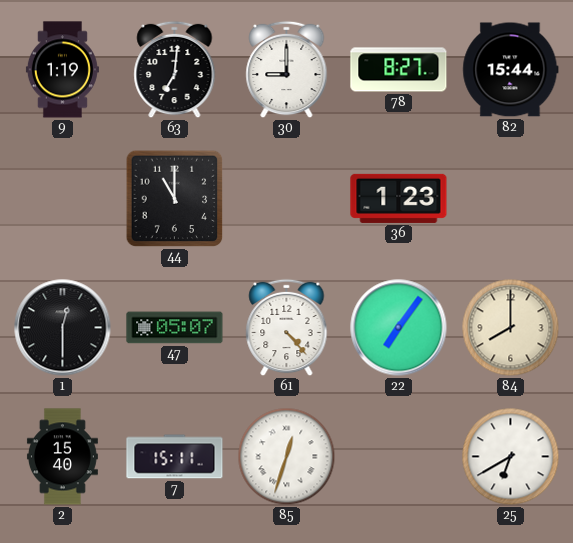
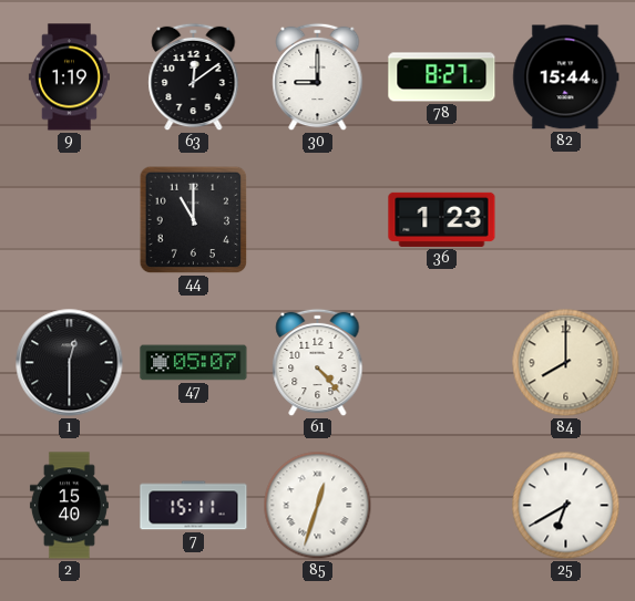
63: 7:01 -> 12:09
22: 7:06 -> none
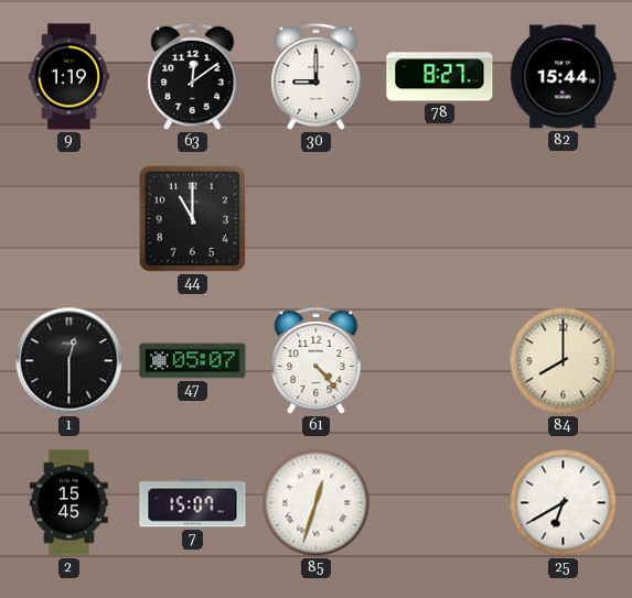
36: 1:23 -> none
2: 15:40 -> 15:45
7: 15:11 -> 15:07
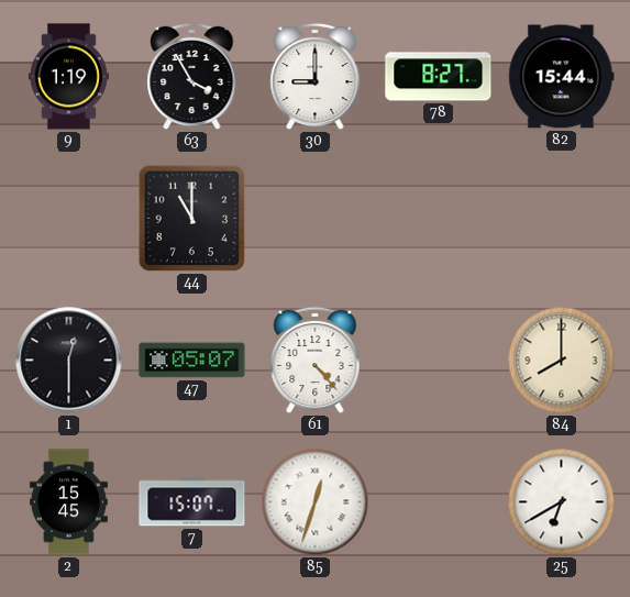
63: 12:09 -> 3:55
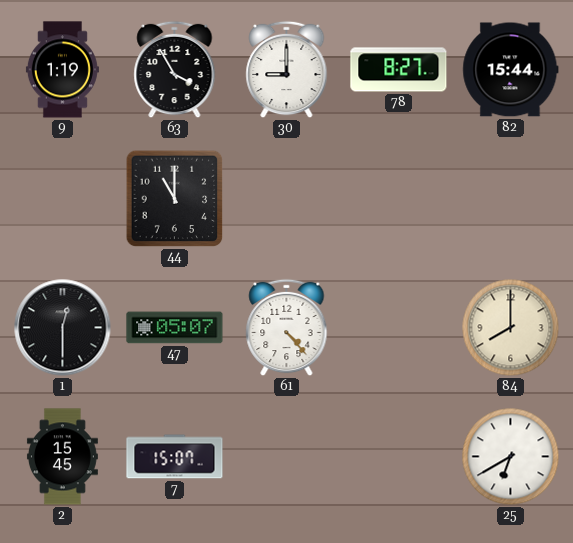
85: 12:33 -> none
